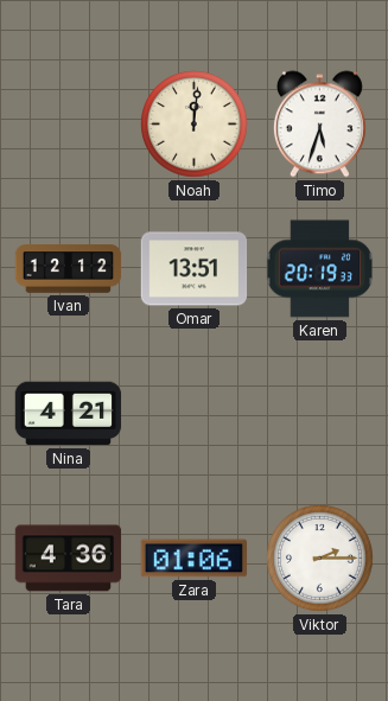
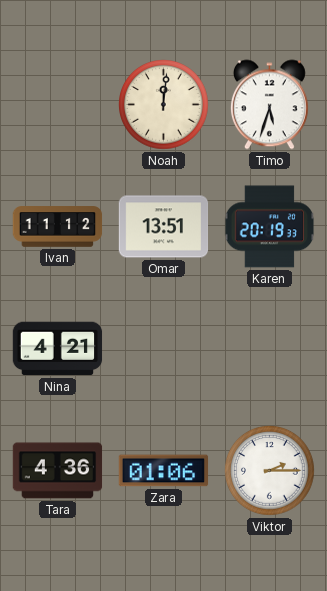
Ivan: 12:12 -> 11:12
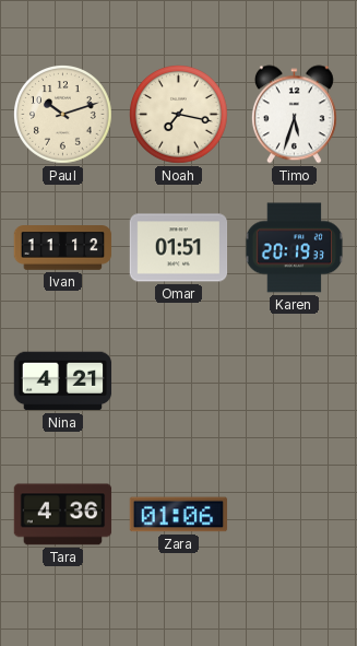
Paul: none -> 10:12
Noah: 12:01 -> 7:17
Omar: 13:51 -> 01:51
Viktor: 2:15 -> none
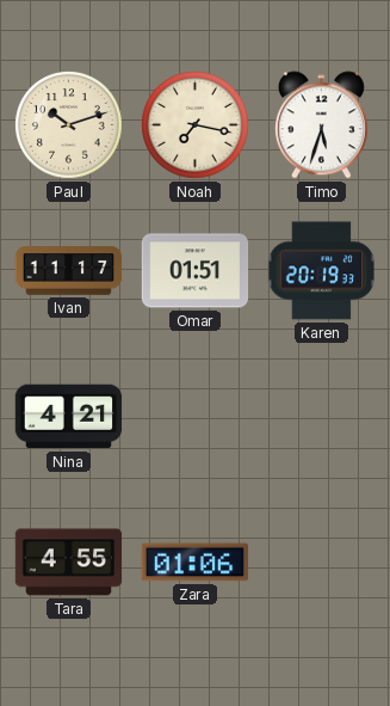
Ivan: 11:12 -> 11:17
Tara: 4:36 -> 4:55
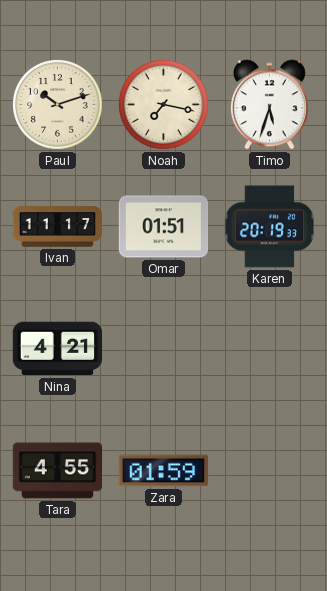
Zara: 01:06 -> 01:59
